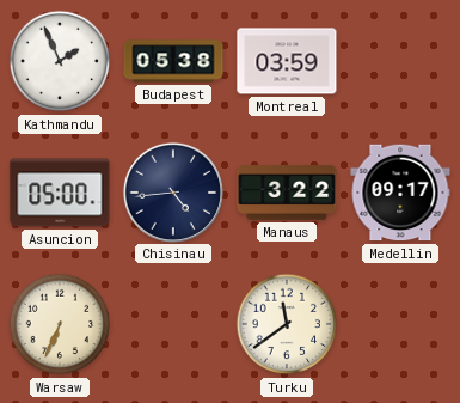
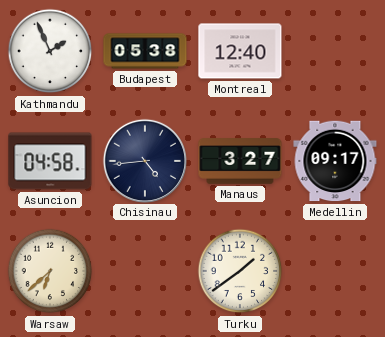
Montreal: 03:59 -> 12:40
Asuncion: 05:00 -> 04:58
Manaus: 3:22 -> 3:27
Warsaw: 6:34 -> 6:38
Turku: 11:39 -> 1:39
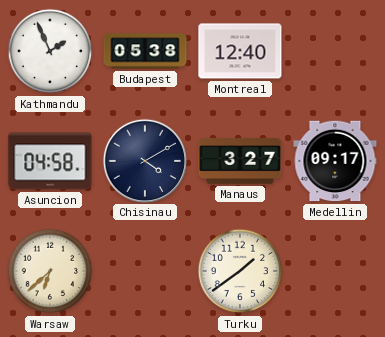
Chisinau: 4:44 -> 4:10
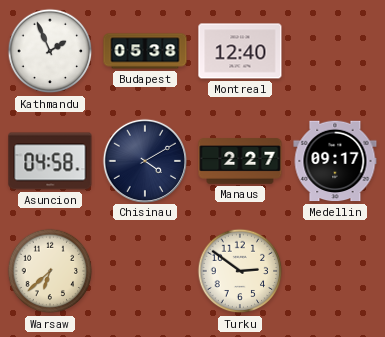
Manaus: 3:27 -> 2:27
Turku: 1:39 -> 2:51
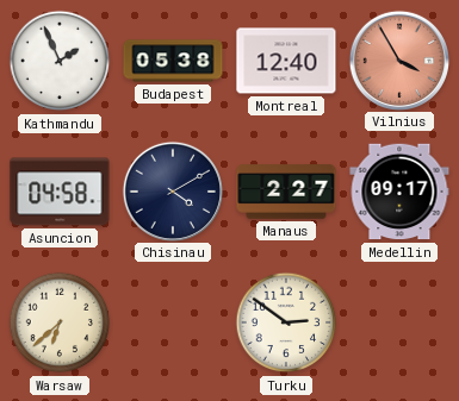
Vilnius: none -> 3:55
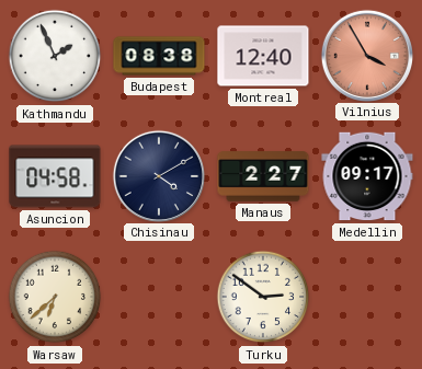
Budapest: 05:38 -> 08:38
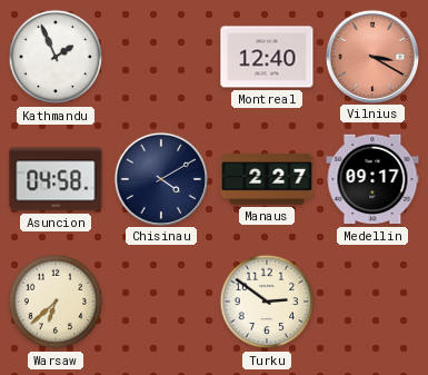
Budapest: 08:38 -> none
Vilnius: 3:55 -> 3:20
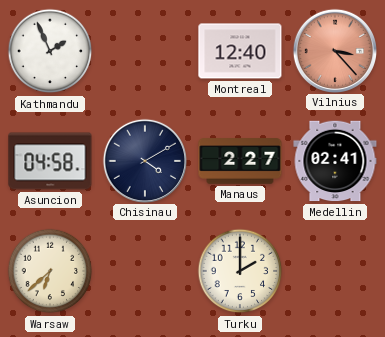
Vilnius: 3:20 -> 3:23
Medellin: 09:17 -> 02:41
Turku: 2:51 -> 2:00
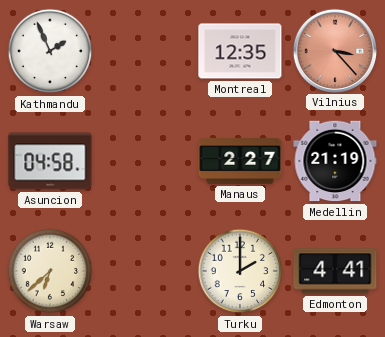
Montreal: 12:40 -> 12:35
Chisinau: 4:10 -> none
Medellin: 02:41 -> 21:19
Edmonton: none -> 4:41
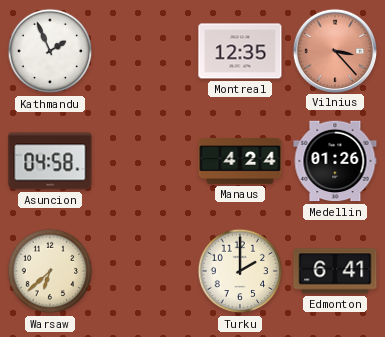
Manaus: 2:27 -> 4:24
Medellin: 21:19 -> 01:26
Edmonton: 4:41 -> 6:41
